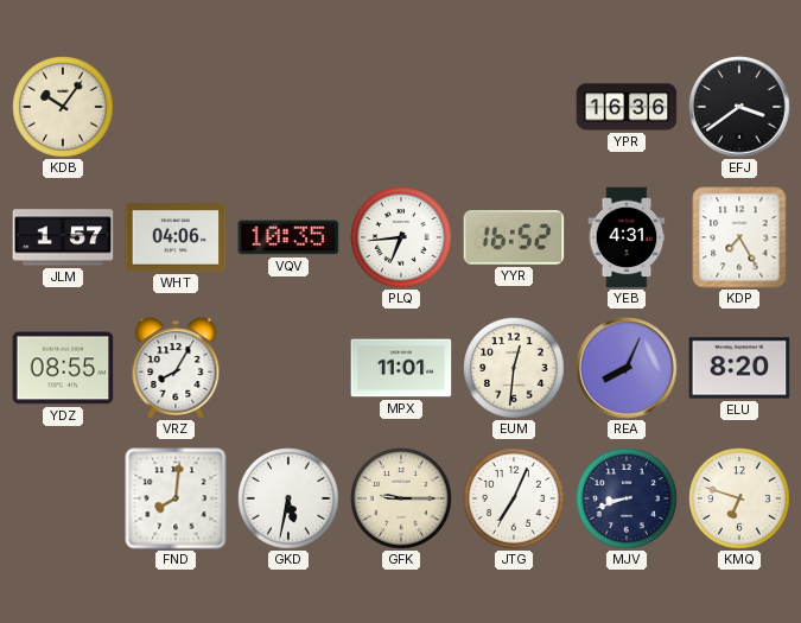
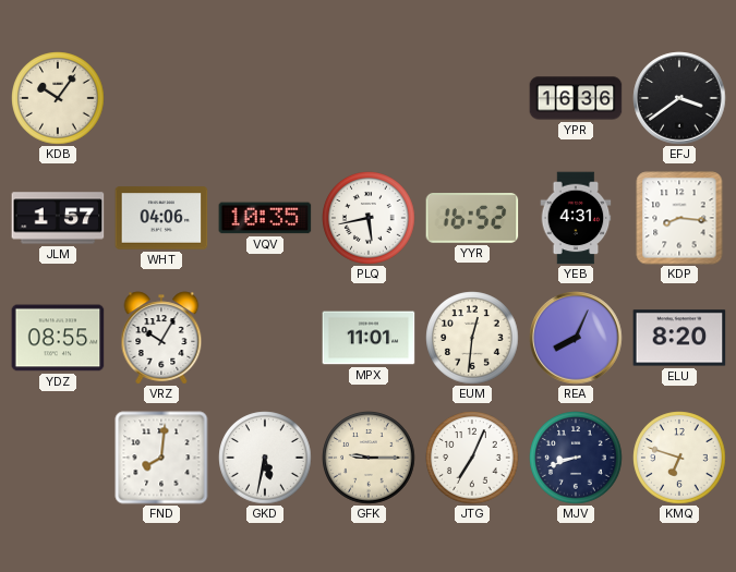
PLQ: 6:44 -> 5:43
KDP: 7:25 -> 8:16
VRZ: 8:05 -> 10:05
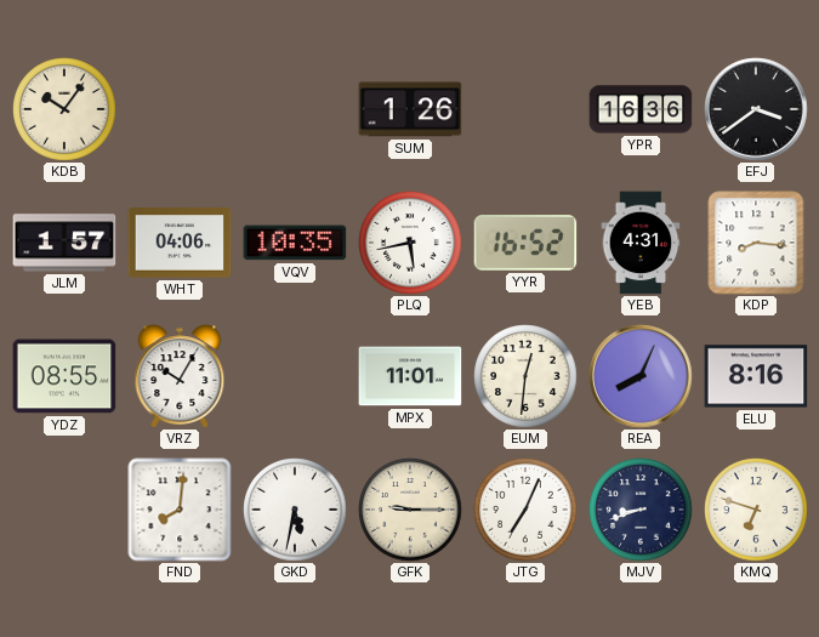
SUM: none -> 1:26
ELU: 8:20 -> 8:16
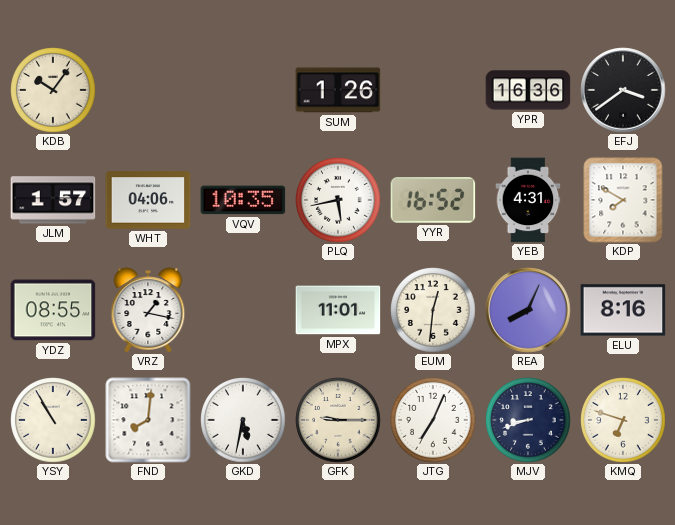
KDP: 8:16 -> 7:50
VRZ: 10:05 -> 1:17
YSY: none -> 10:55
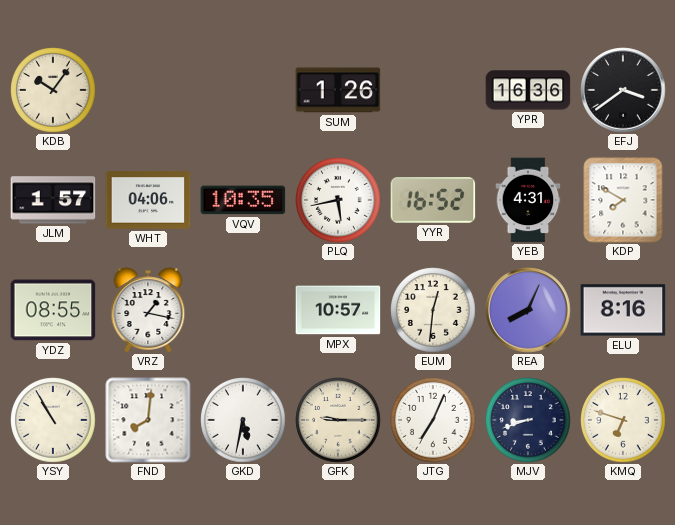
MPX: 11:01 -> 10:57
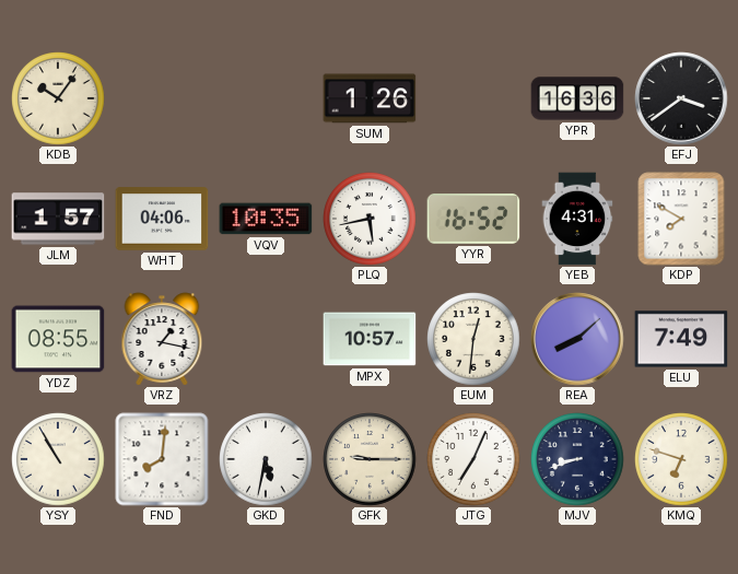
REA: 8:04 -> 8:08
ELU: 8:16 -> 7:49
